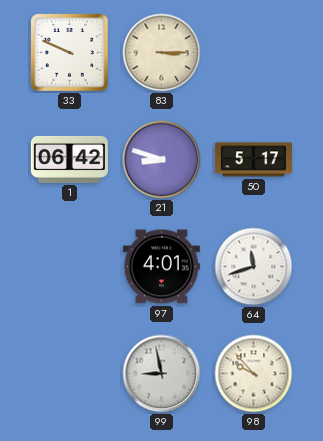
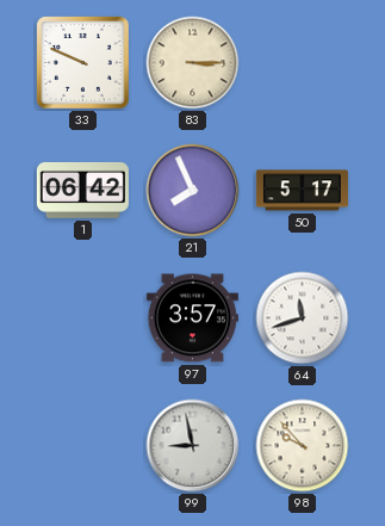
21: 8:48 -> 7:56
97: 4:01 -> 3:57
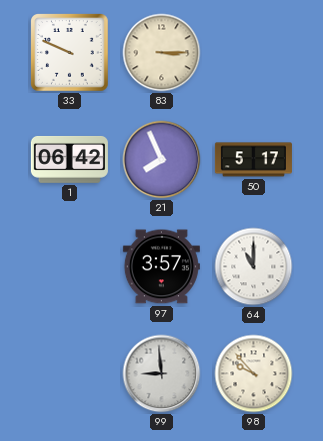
64: 11:42 -> 11:00
99: 8:58 -> 8:59
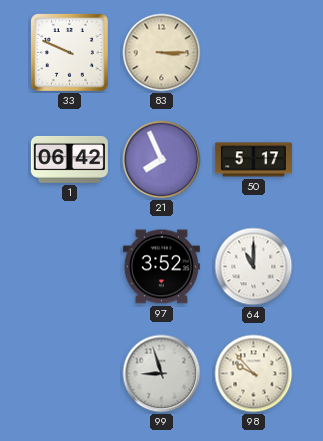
97: 3:57 -> 3:52
99: 8:59 -> 8:57
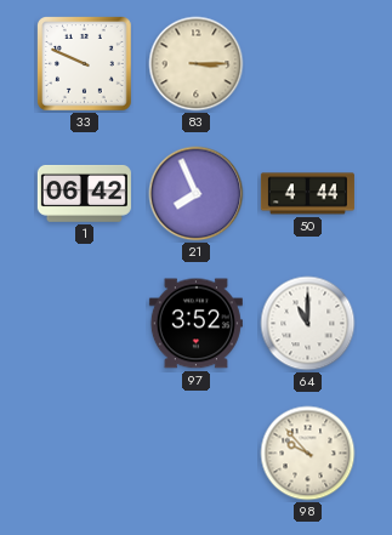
50: 5:17 -> 4:44
99: 8:57 -> none
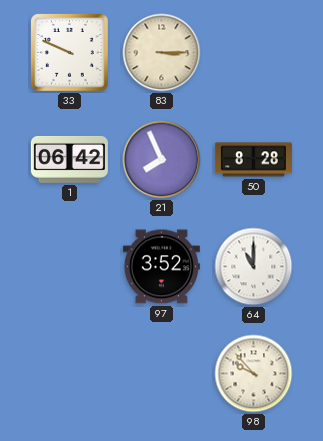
50: 4:44 -> 8:28
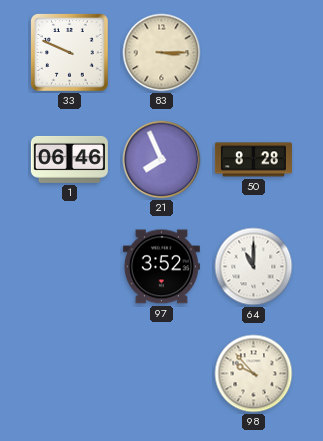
1: 06:42 -> 06:46
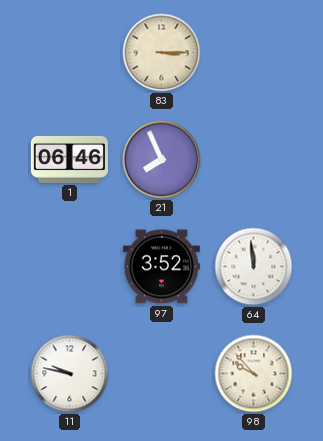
33: 9:49 -> none
50: 8:28 -> none
64: 11:00 -> 11:59
11: none -> 9:47
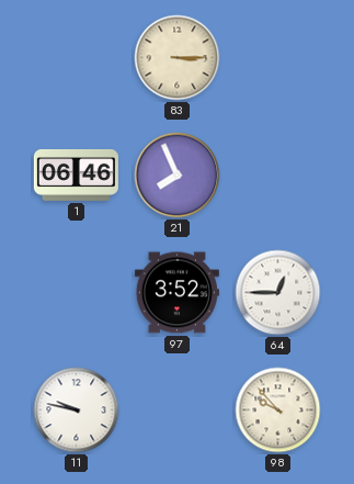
64: 11:59 -> 12:45
